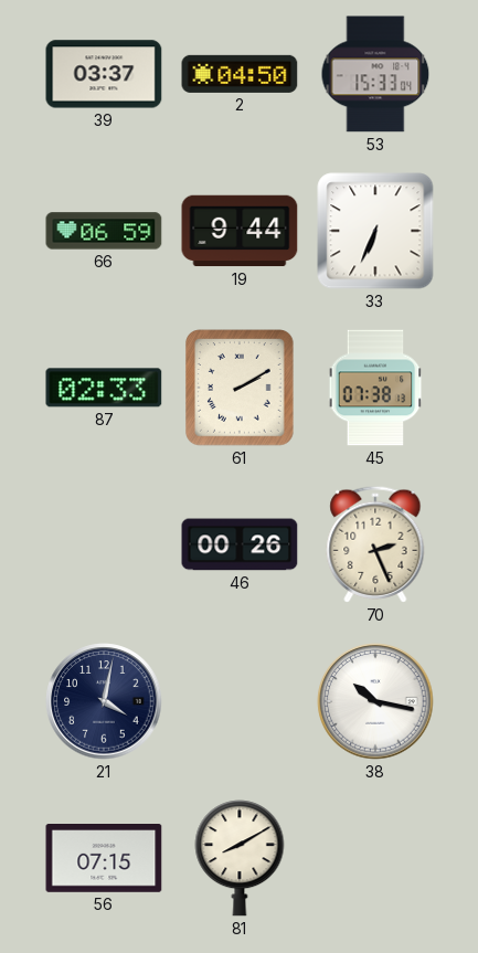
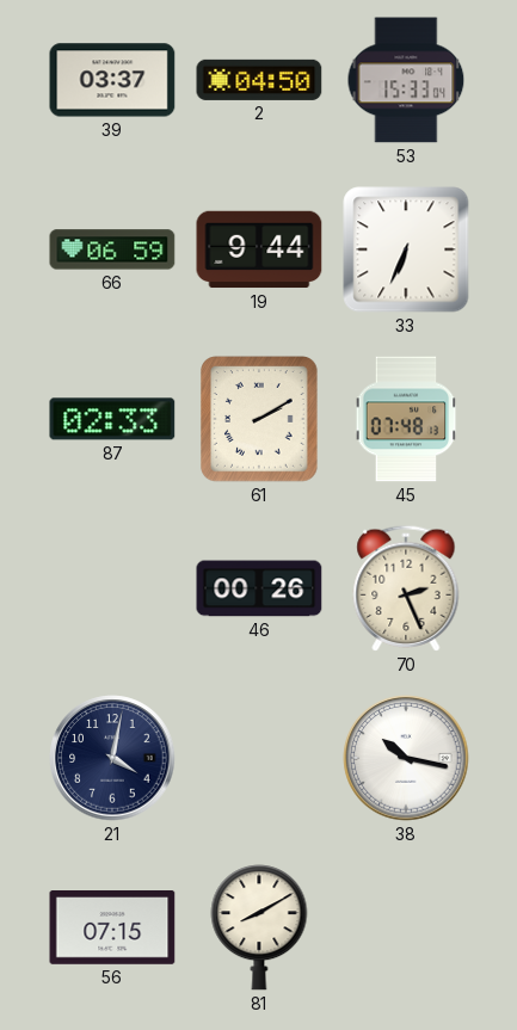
45: 07:38 -> 07:48
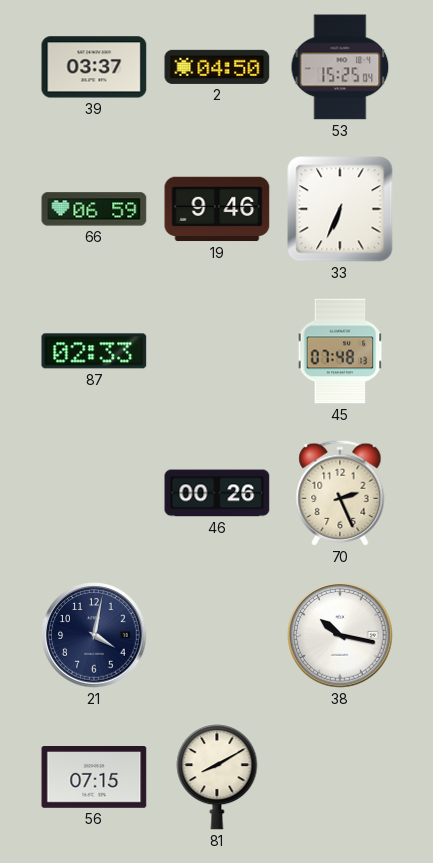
53: 15:33 -> 15:25
19: 9:44 -> 9:46
61: 2:10 -> none
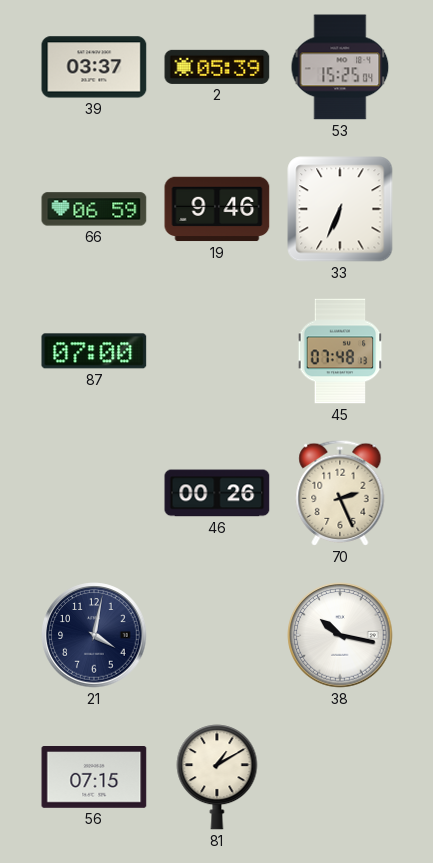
2: 04:50 -> 05:39
87: 02:33 -> 07:00
81: 8:10 -> 1:10
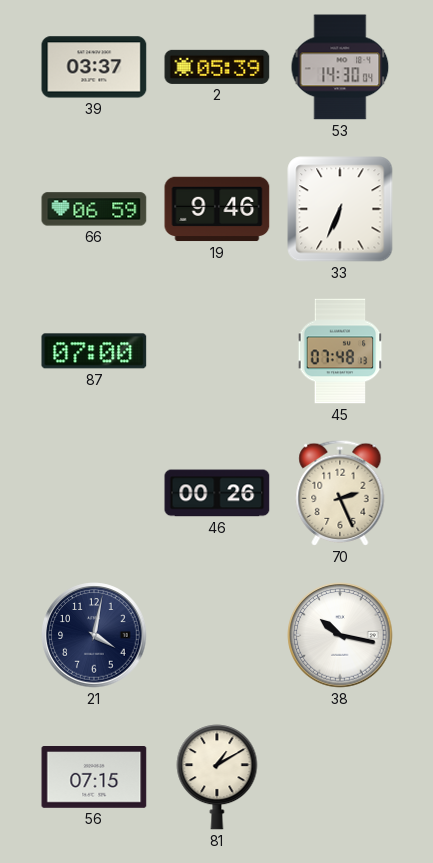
53: 15:25 -> 14:30
